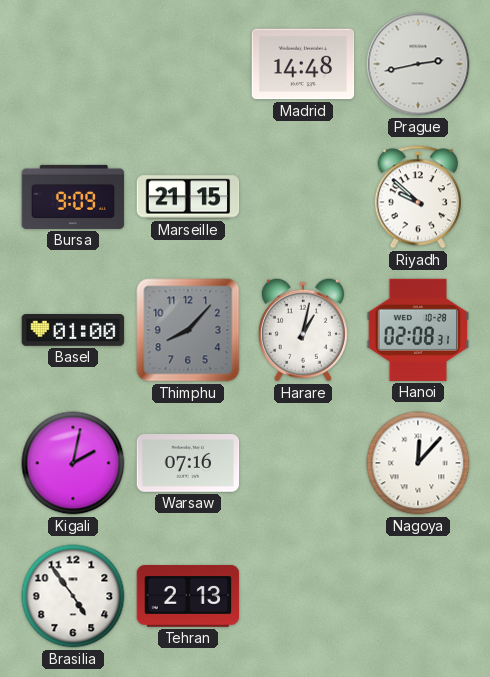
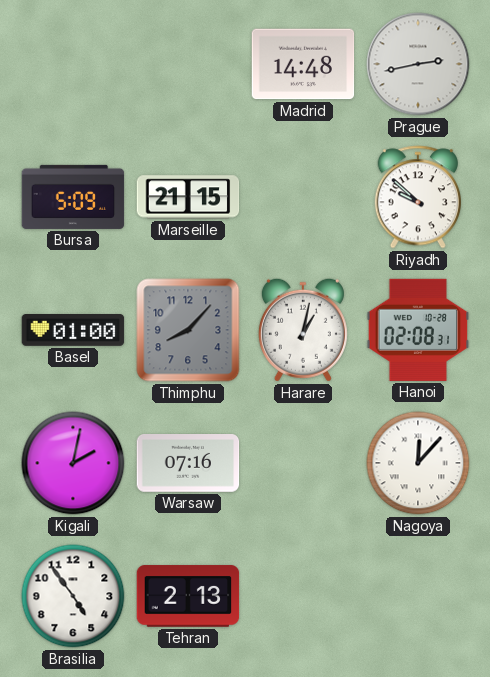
Bursa: 9:09 -> 5:09
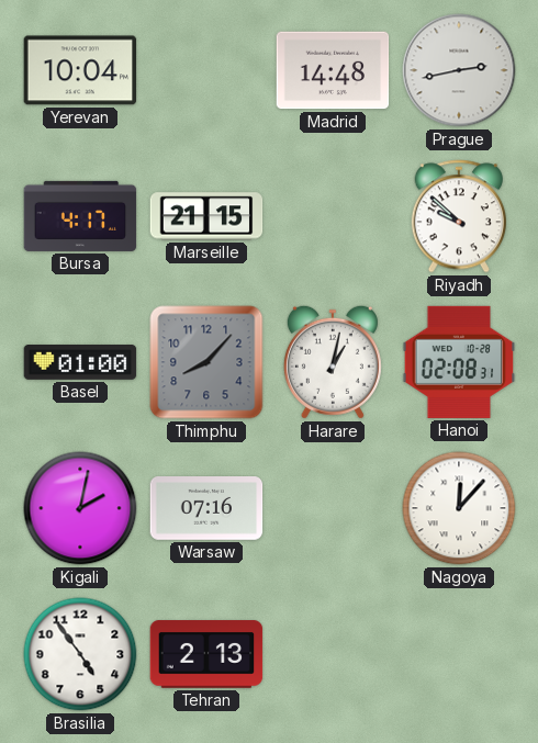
Yerevan: none -> 10:04
Bursa: 5:09 -> 4:17
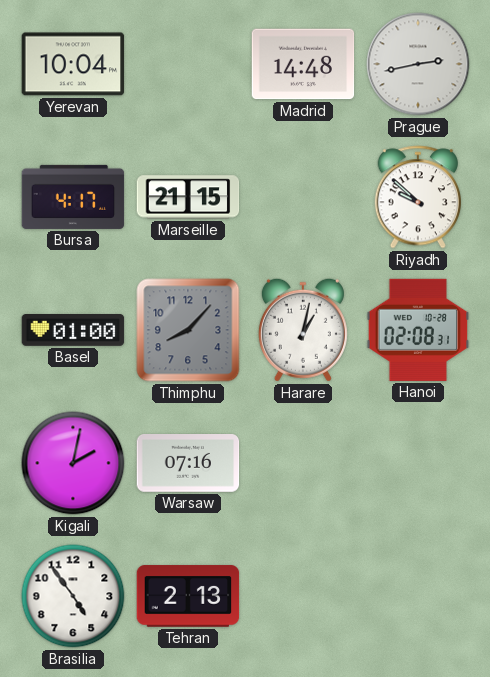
Nagoya: 12:07 -> none
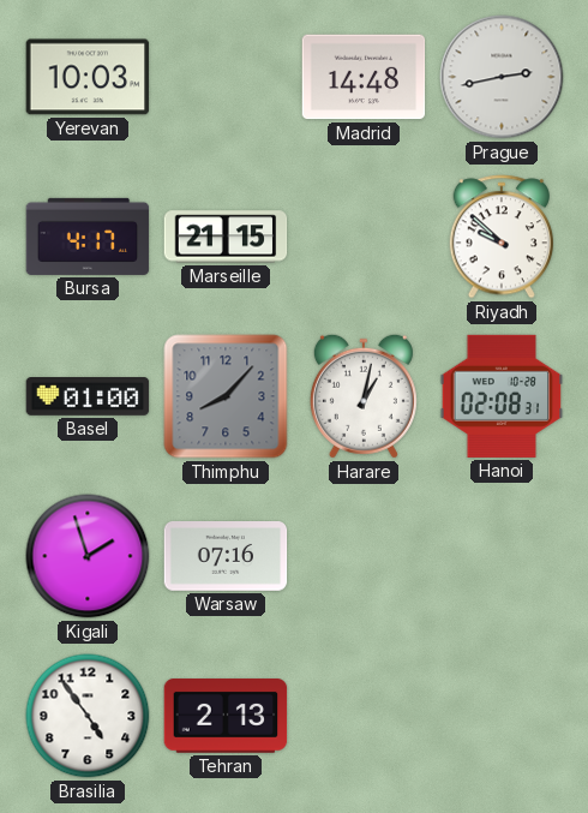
Yerevan: 10:04 -> 10:03
Kigali: 2:02 -> 1:57
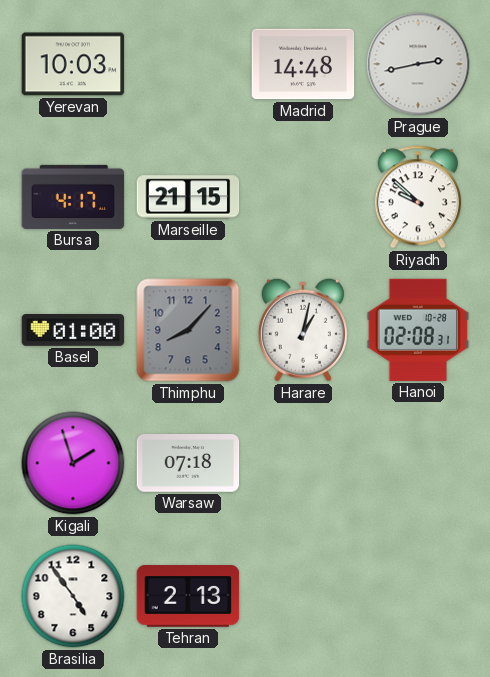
Warsaw: 07:16 -> 07:18
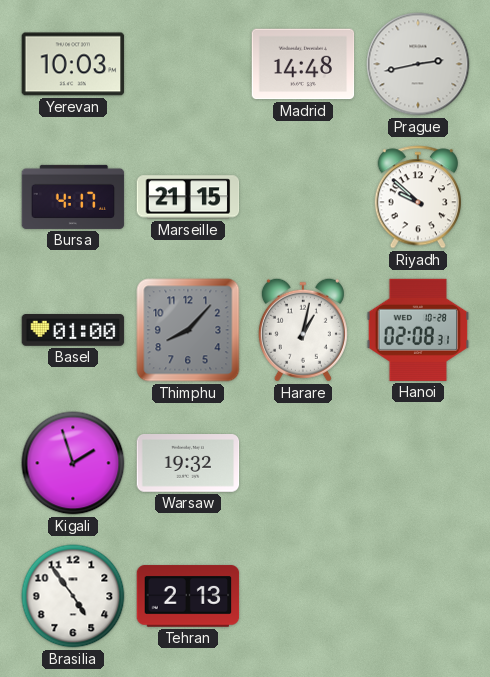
Warsaw: 07:18 -> 19:32
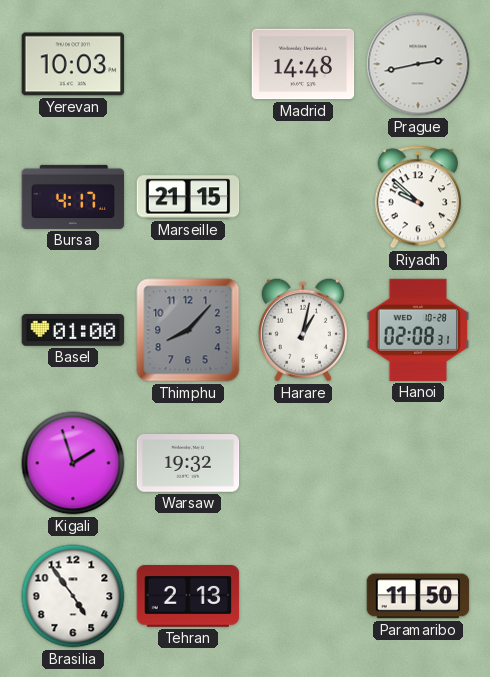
Paramaribo: none -> 11:50
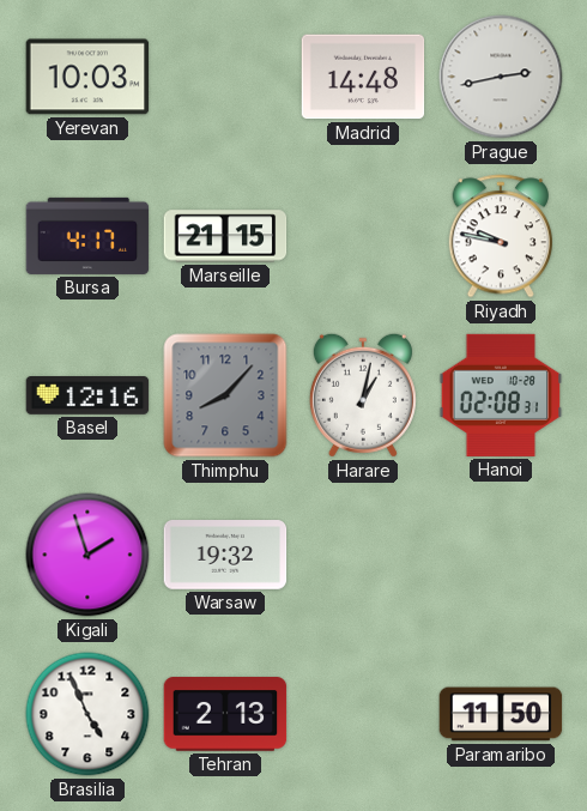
Riyadh: 9:52 -> 9:47
Basel: 01:00 -> 12:16
Brasilia: 4:54 -> 4:56
